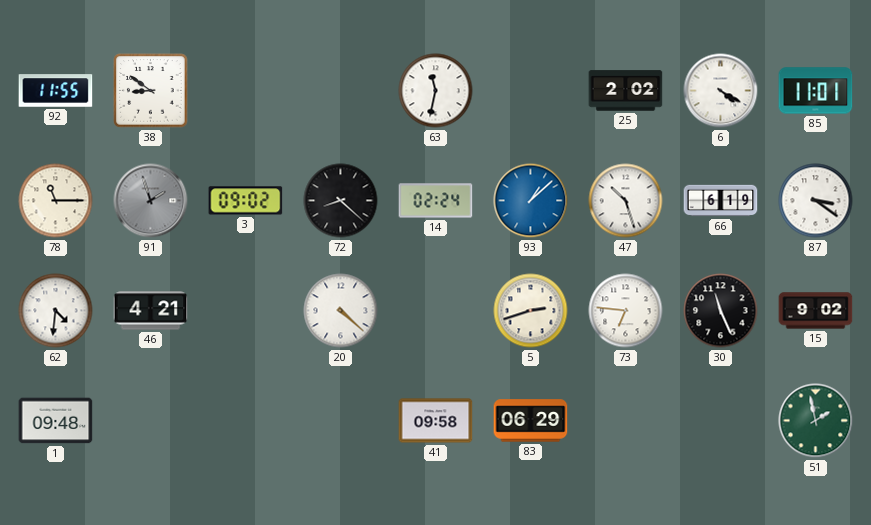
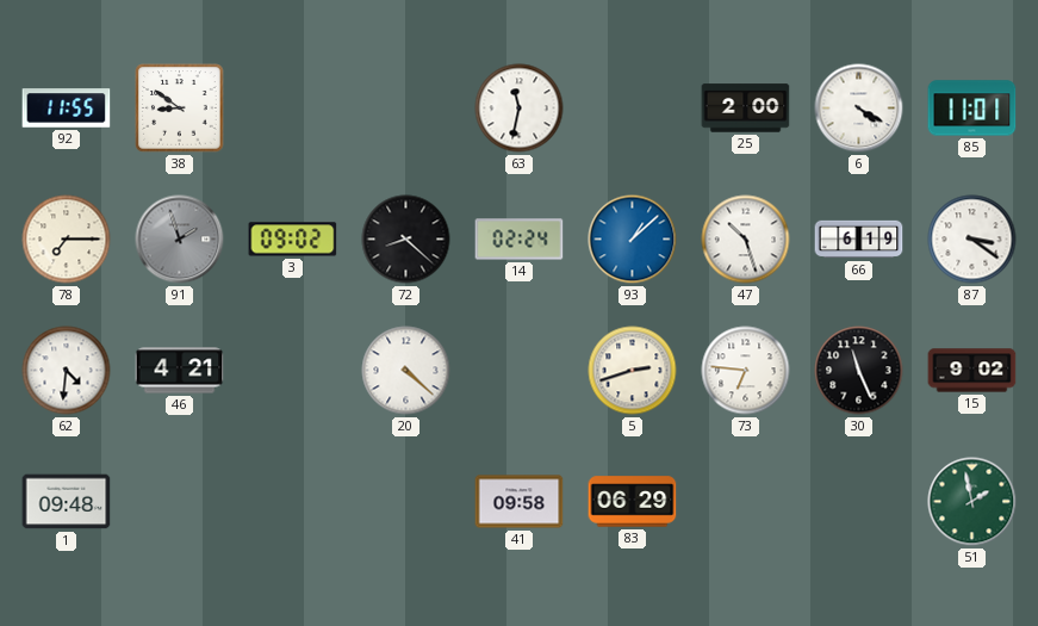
25: 2:02 -> 2:00
78: 11:15 -> 7:15
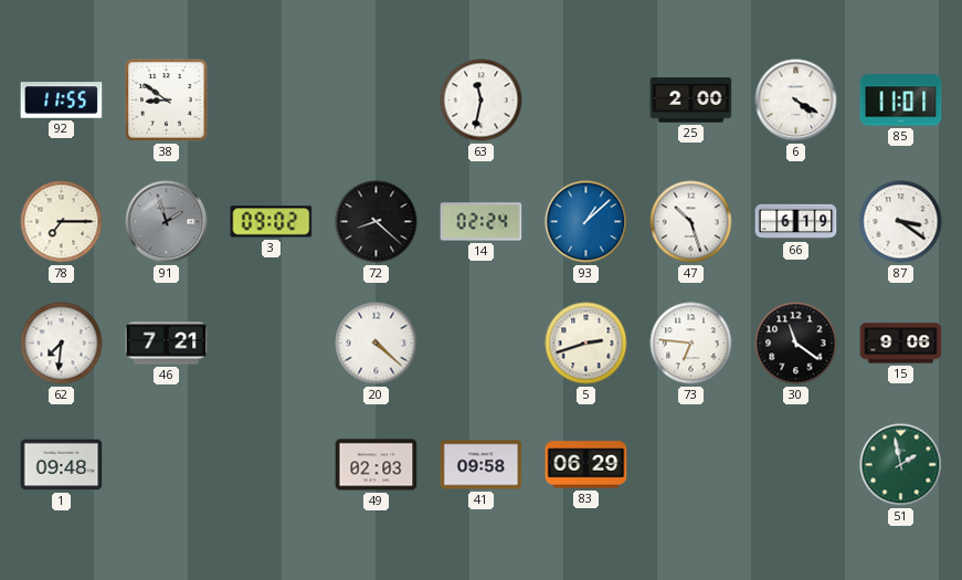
62: 4:31 -> 7:31
46: 4:21 -> 7:21
30: 11:26 -> 11:21
15: 9:02 -> 9:06
49: none -> 02:03
